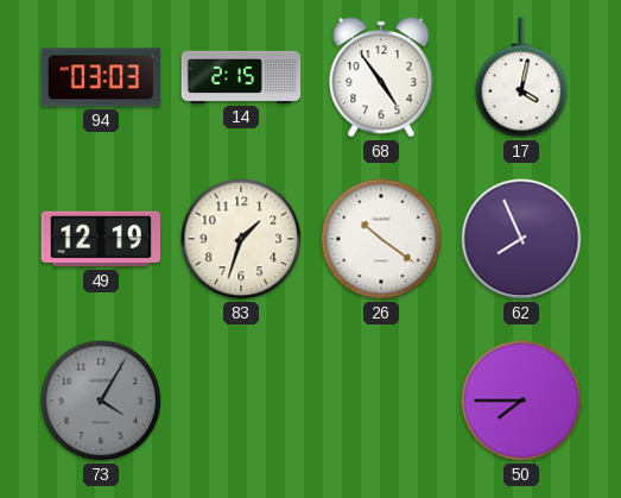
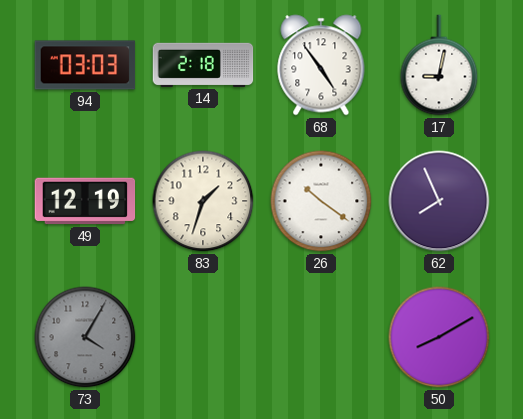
14: 2:15 -> 2:18
17: 4:02 -> 9:02
50: 7:45 -> 8:10
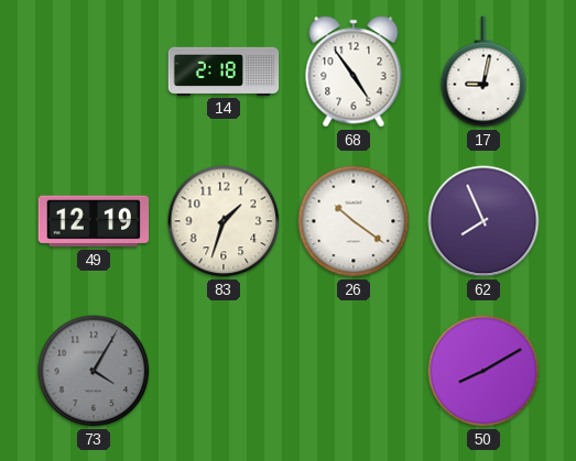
94: 03:03 -> none
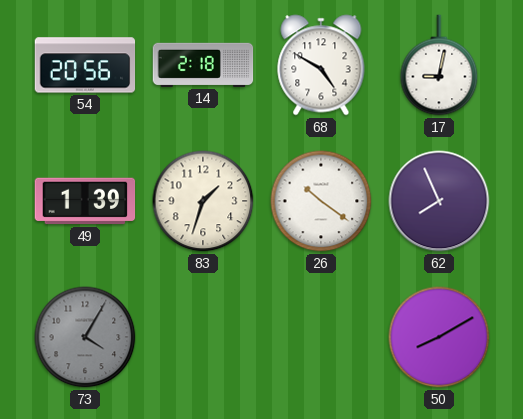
54: none -> 20:56
68: 4:54 -> 4:50
49: 12:19 -> 1:39
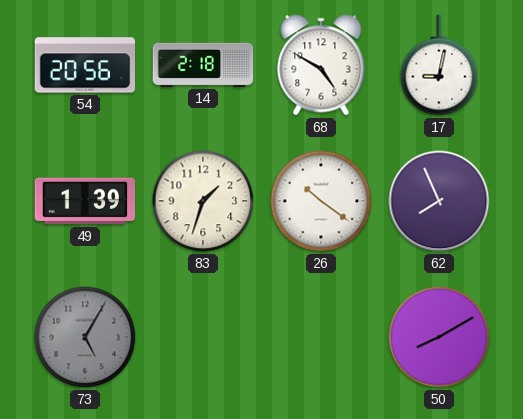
73: 4:05 -> 5:05
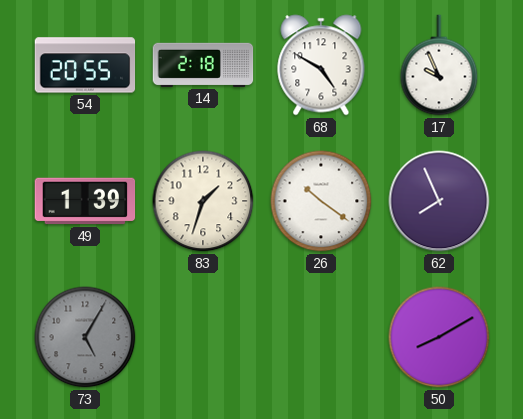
54: 20:56 -> 20:55
17: 9:02 -> 9:56
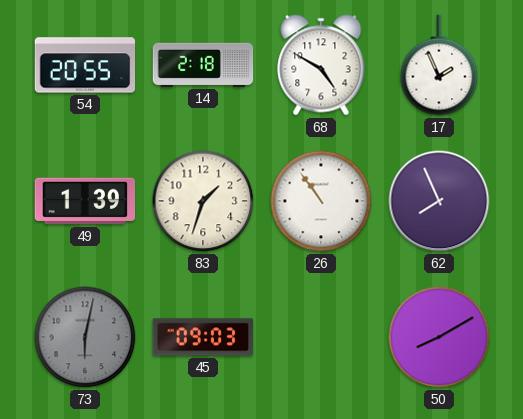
17: 9:56 -> 1:56
26: 10:21 -> 10:54
73: 5:05 -> 6:02
45: none -> 09:03
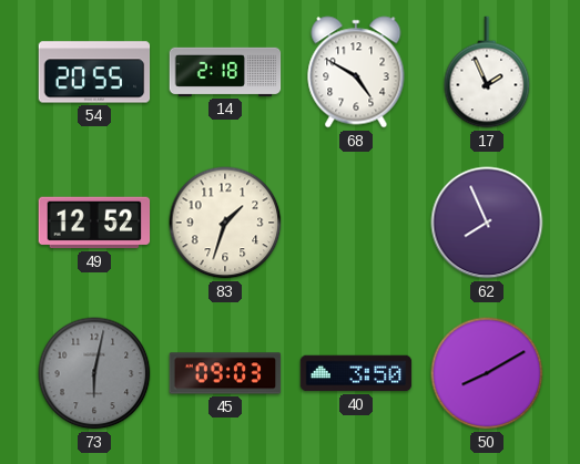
49: 1:39 -> 12:52
26: 10:54 -> none
40: none -> 3:50
